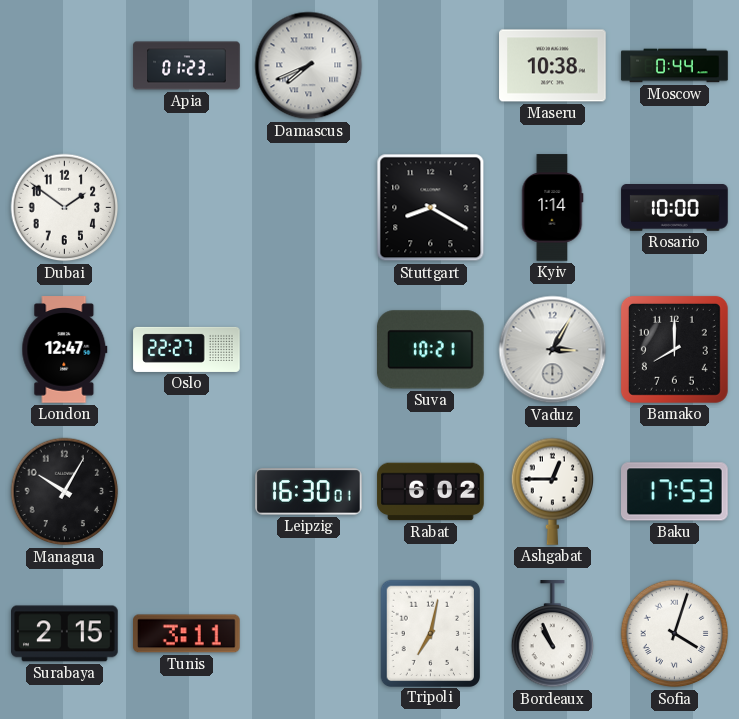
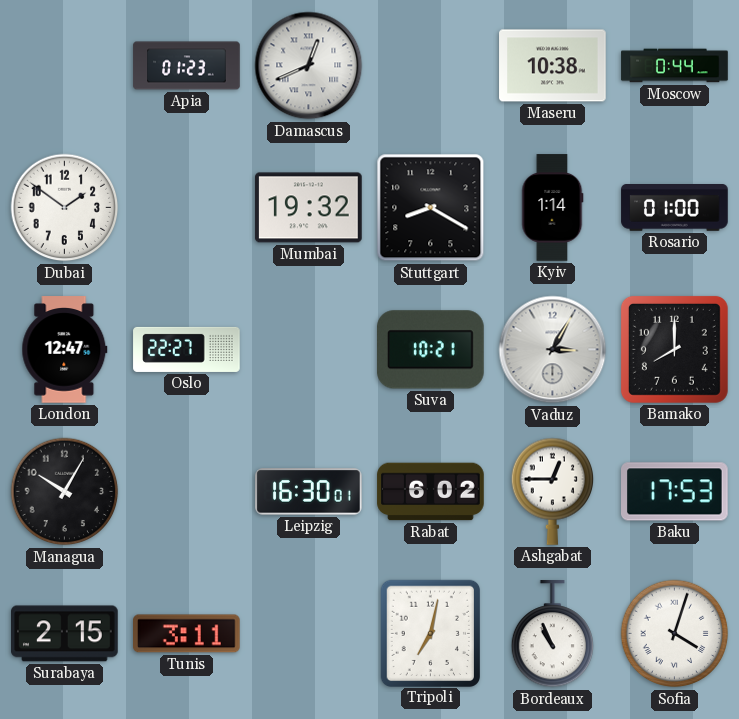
Damascus: 7:41 -> 12:41
Mumbai: none -> 19:32
Rosario: 10:00 -> 01:00
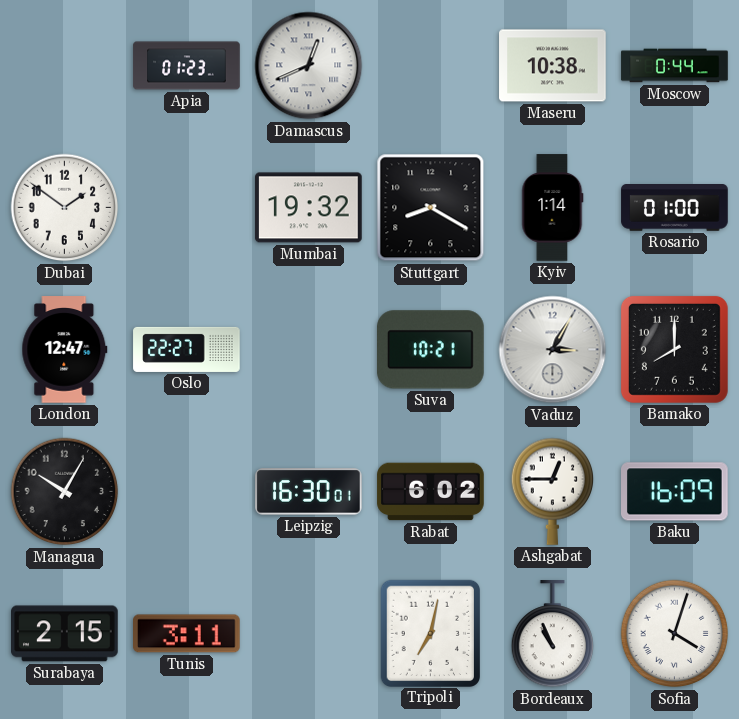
Baku: 17:53 -> 16:09
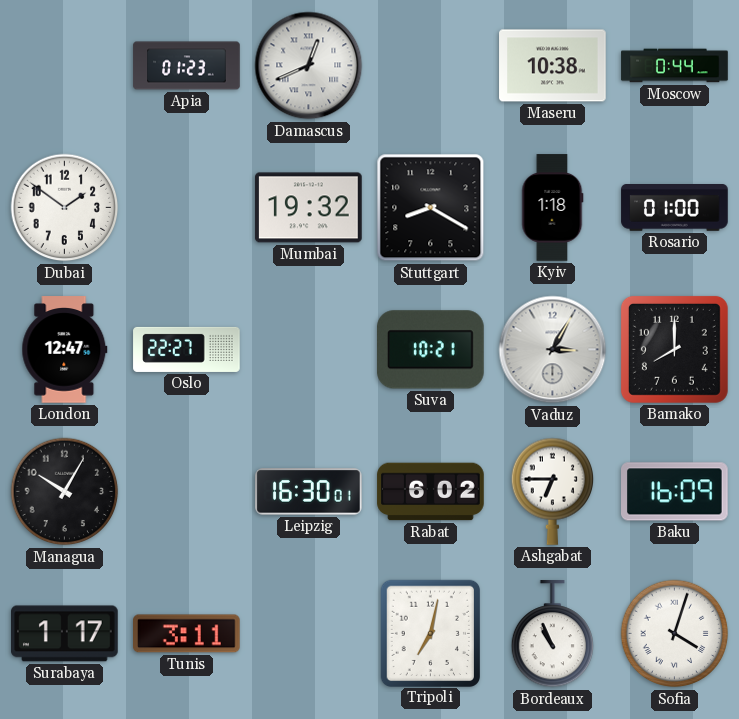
Kyiv: 1:14 -> 1:18
Ashgabat: 12:45 -> 6:45
Surabaya: 2:15 -> 1:17
